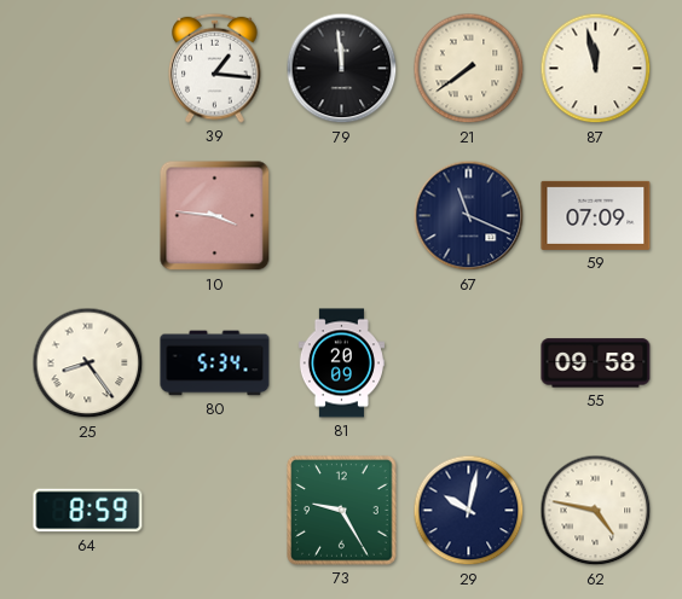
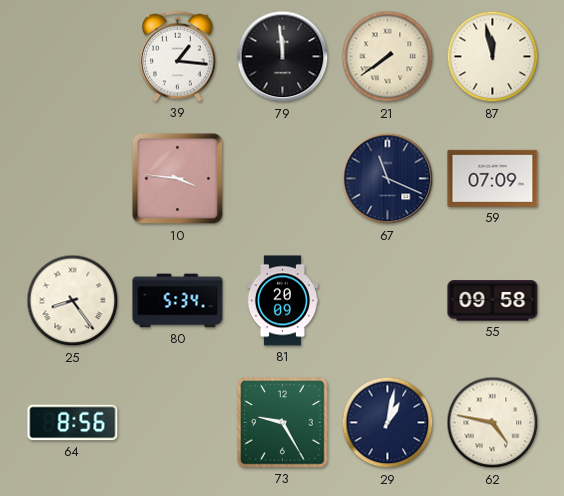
64: 8:59 -> 8:56
29: 10:02 -> 1:02
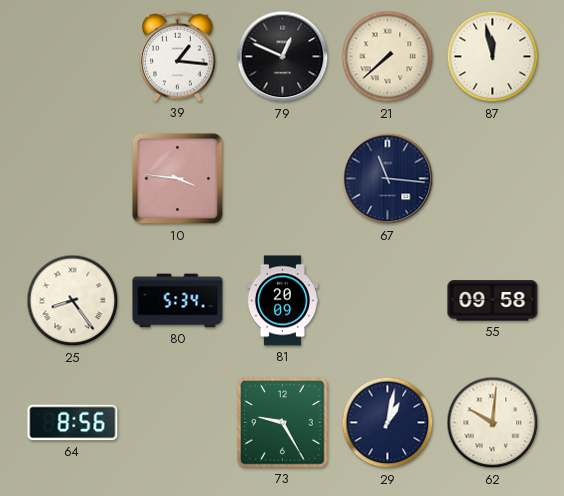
79: 11:59 -> 12:49
21: 7:39 -> 7:38
67: 11:19 -> 11:16
59: 07:09 -> none
62: 4:47 -> 10:01
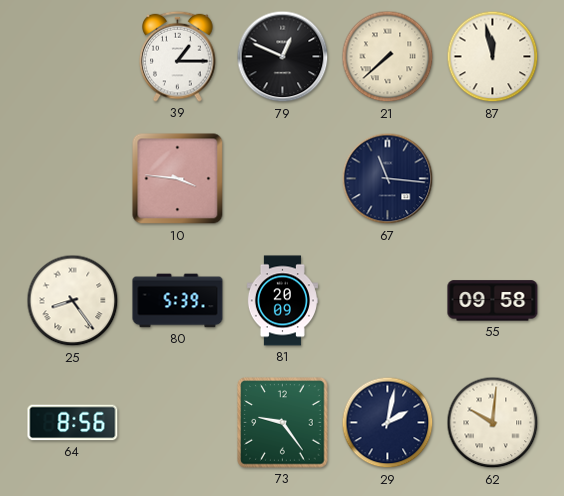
39: 1:16 -> 1:15
80: 5:34 -> 5:39
73: 9:25 -> 9:24
29: 1:02 -> 2:02
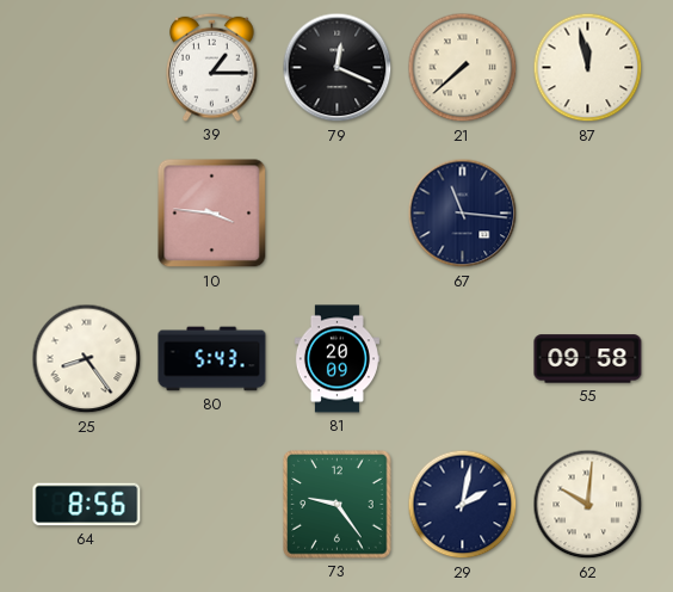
79: 12:49 -> 12:19
80: 5:39 -> 5:43
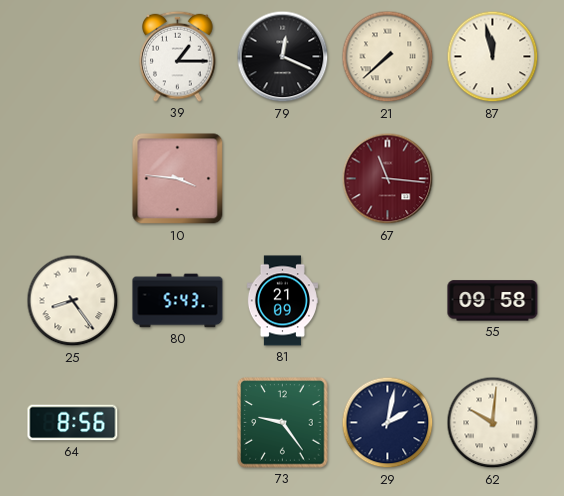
67 dial: navy -> burgundy
81: 20:09 -> 21:09
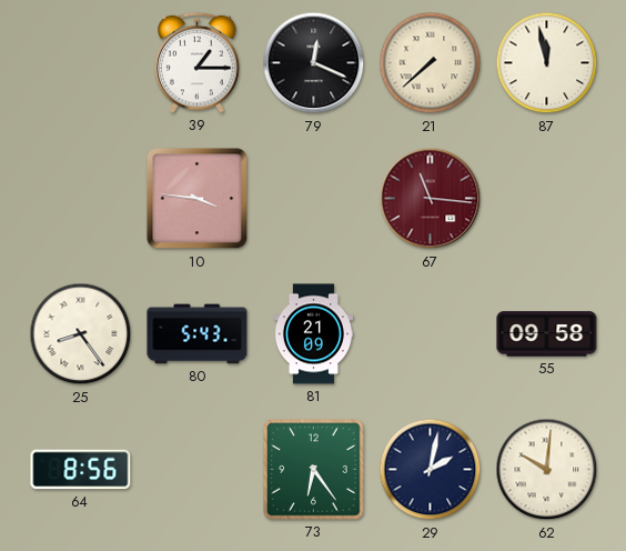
73: 9:24 -> 6:24
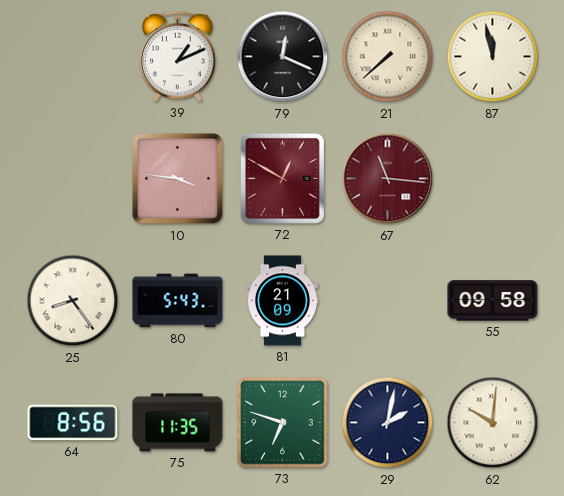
39: 1:15 -> 1:11
72: none -> 12:50
75: none -> 11:35
73: 6:24 -> 6:48
